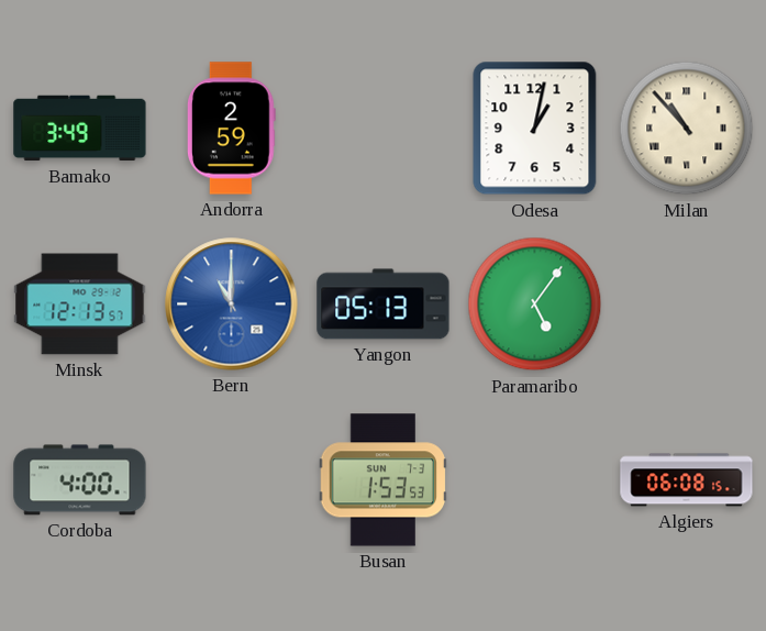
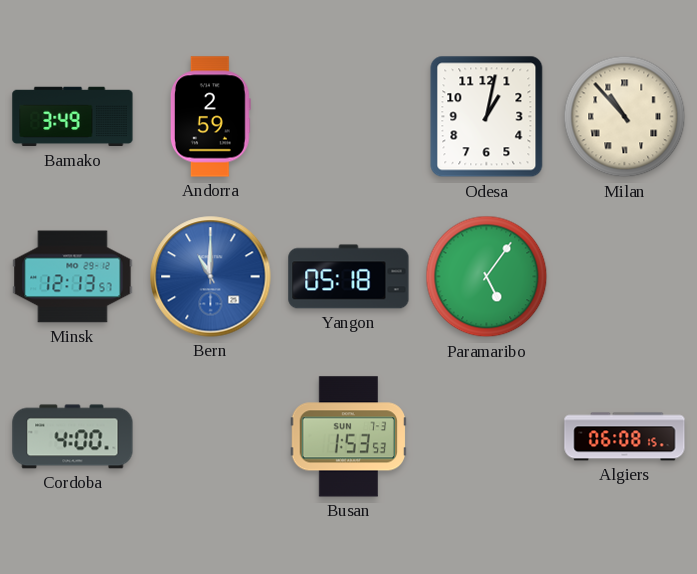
Yangon: 05:13 -> 05:18
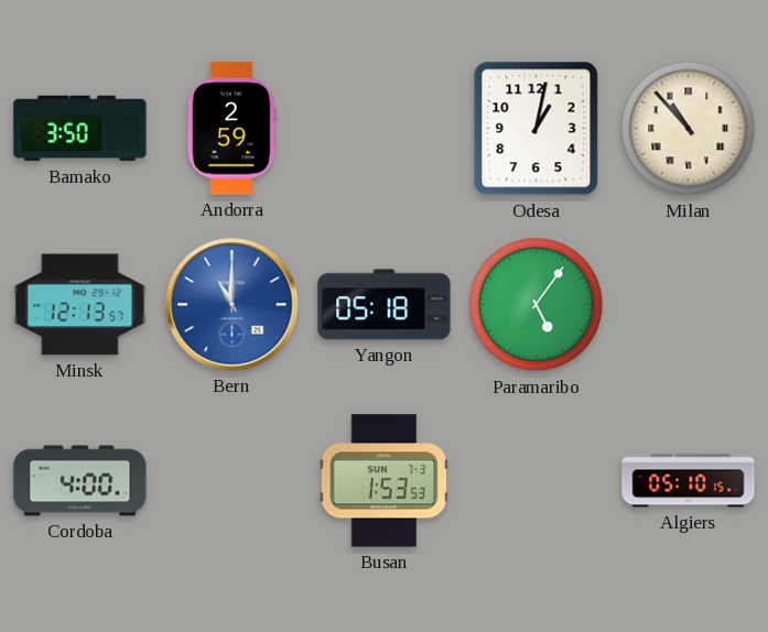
Bamako: 3:49 -> 3:50
Algiers: 06:08 -> 05:10
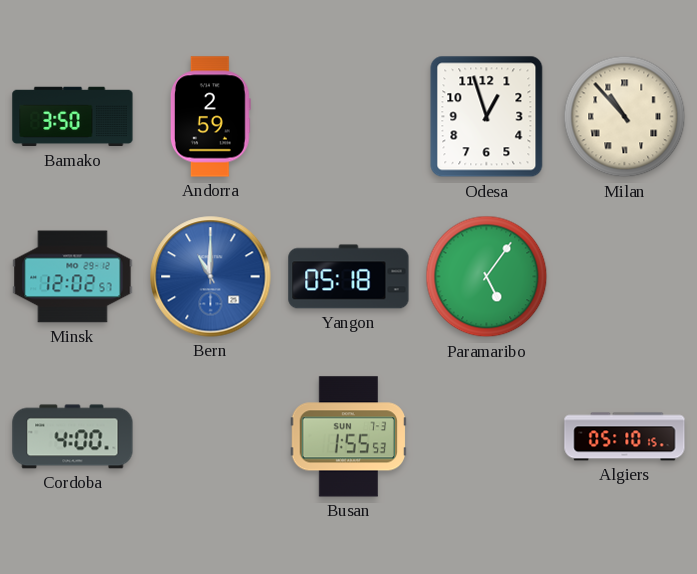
Odesa: 1:02 -> 12:57
Minsk: 12:13 -> 12:02
Busan: 1:53 -> 1:55
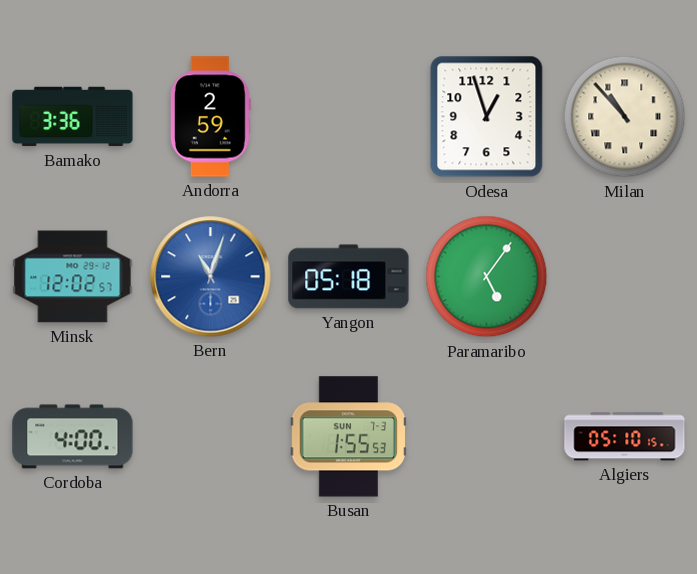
Bamako: 3:50 -> 3:36
Bern: 11:00 -> 11:03
